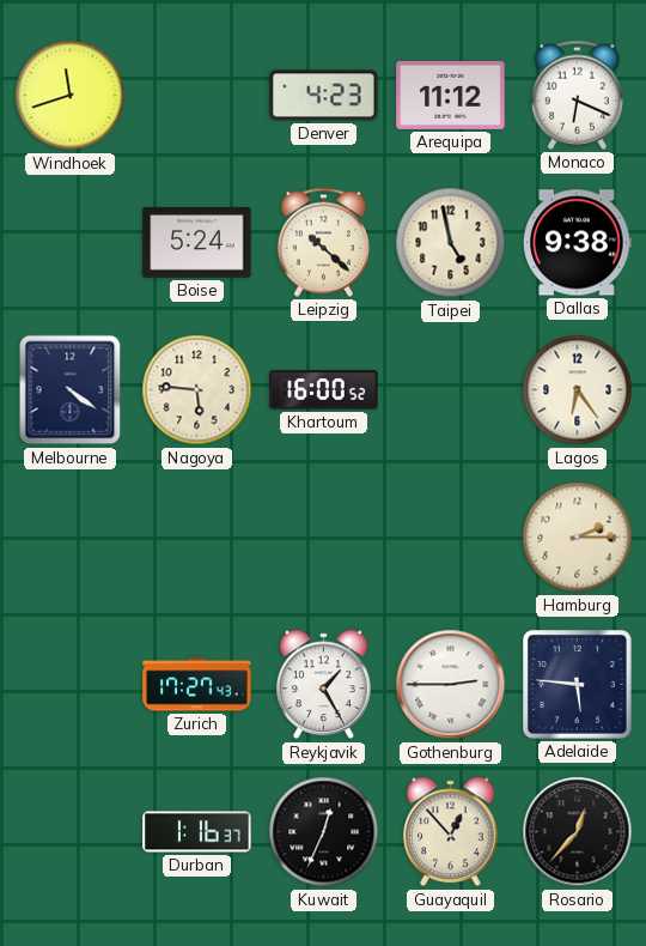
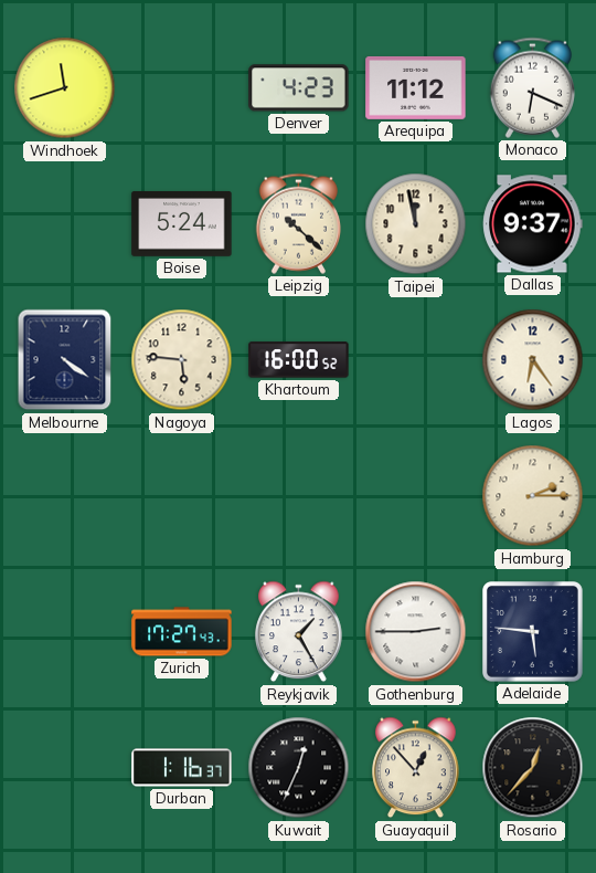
Taipei: 4:58 -> 11:58
Dallas: 9:38 -> 9:37
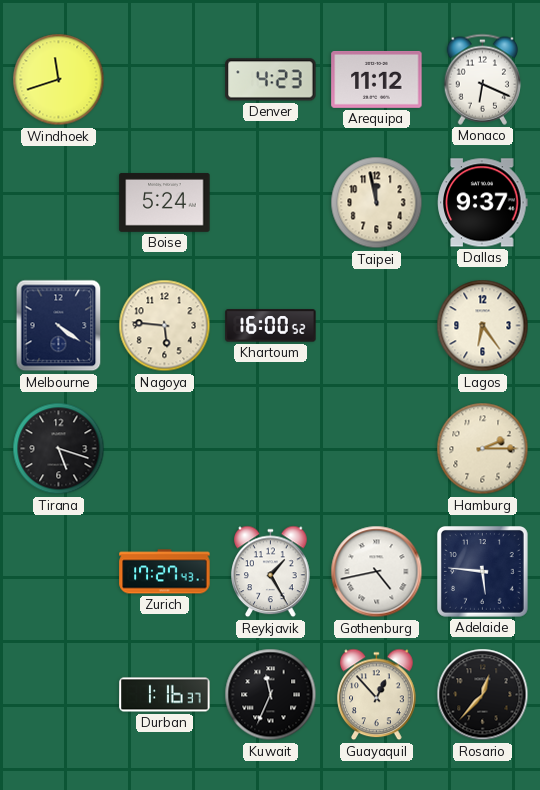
Leipzig: 10:22 -> none
Tirana: none -> 5:18
Gothenburg: 2:45 -> 4:43
Kuwait: 12:34 -> 11:34
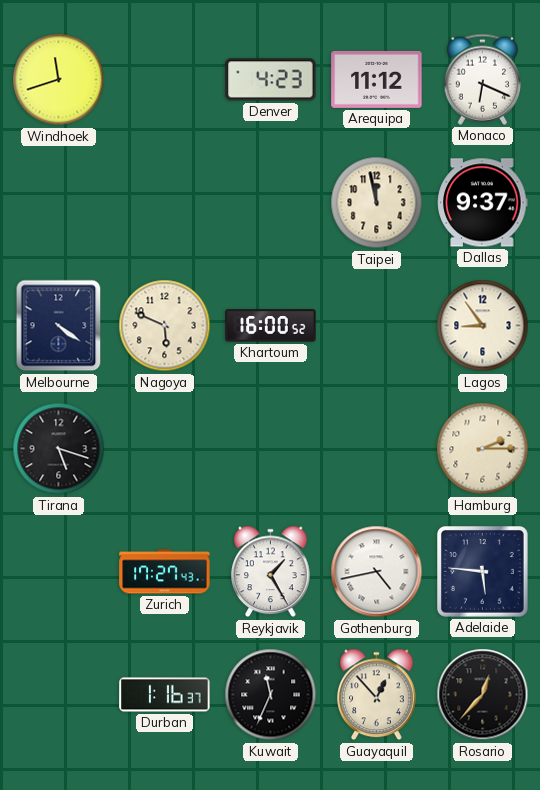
Boise: 5:24 -> none
Nagoya: 5:46 -> 5:49
Lagos: 6:24 -> 8:54
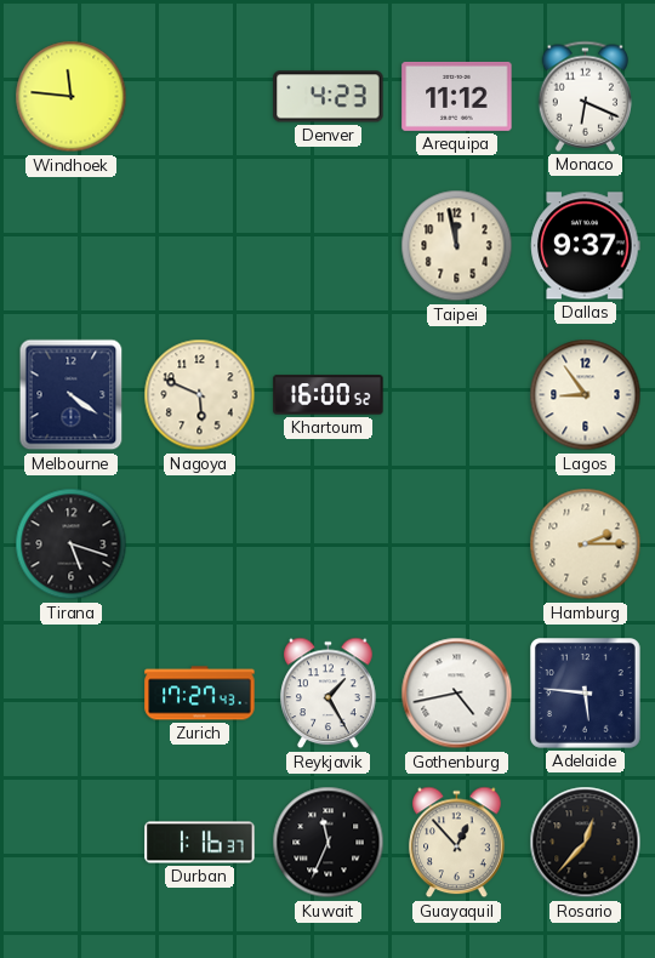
Windhoek: 11:42 -> 11:46
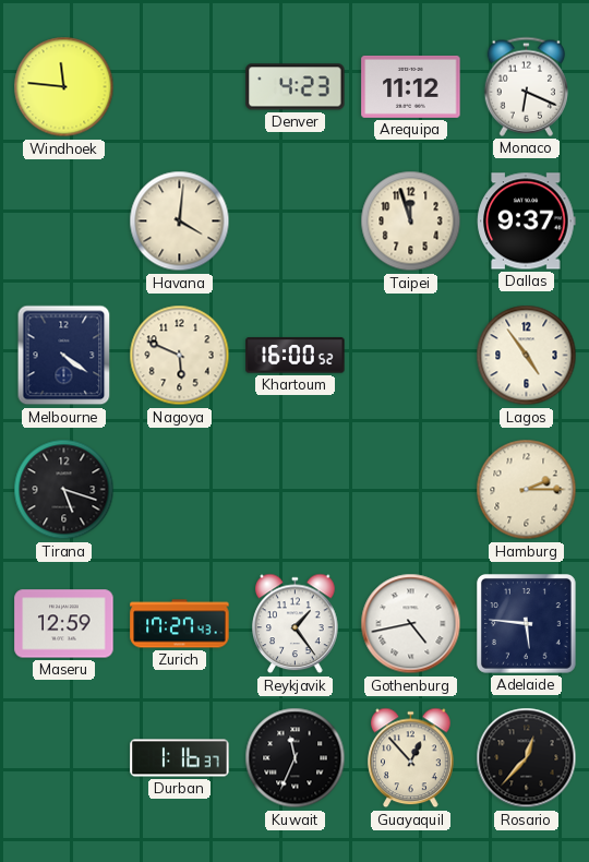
Havana: none -> 4:01
Taipei: 11:58 -> 11:57
Lagos: 8:54 -> 4:54
Maseru: none -> 12:59
Reykjavik: 1:25 -> 1:24
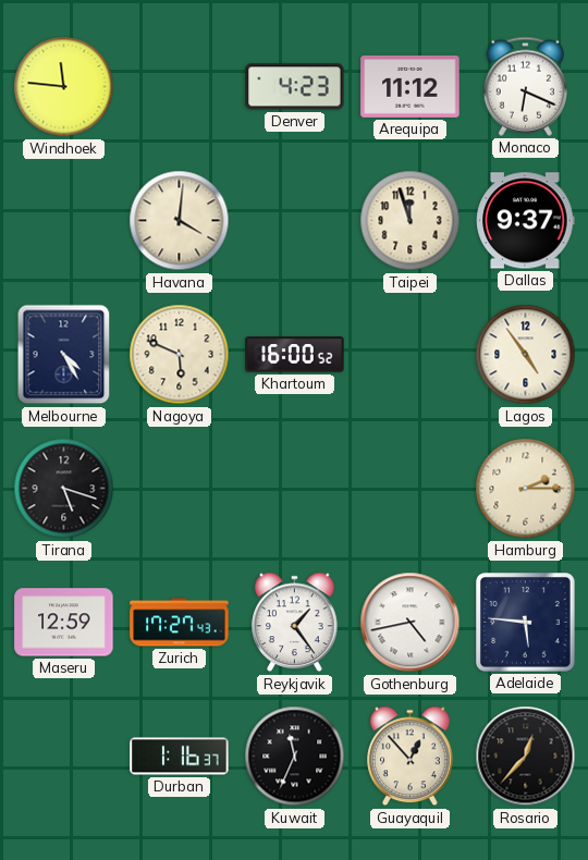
Melbourne: 4:21 -> 4:25
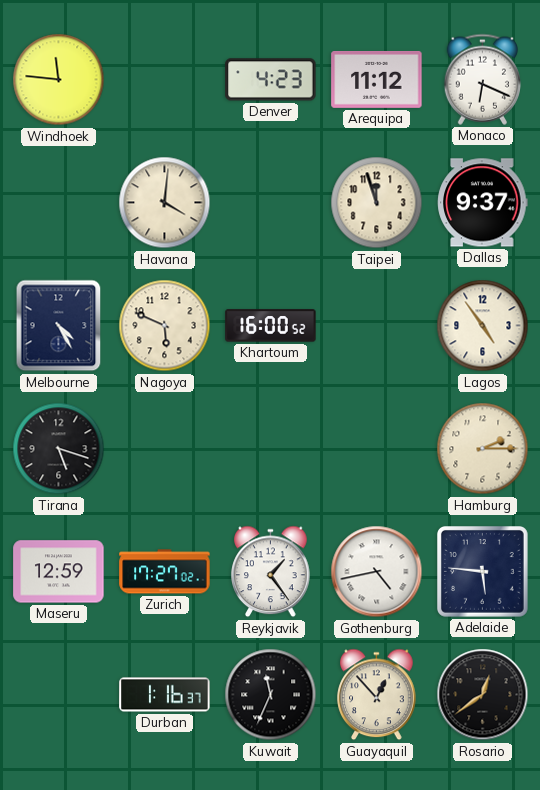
Zurich: 17:27:43 -> 17:27:02
Rosario: 12:37 -> 12:39
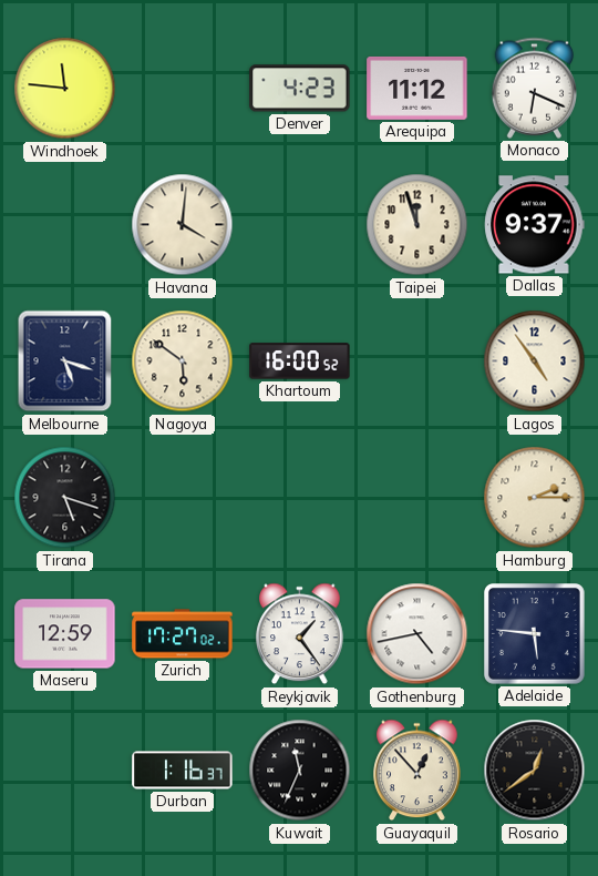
Melbourne: 4:25 -> 5:18
Nagoya: 5:49 -> 5:51
